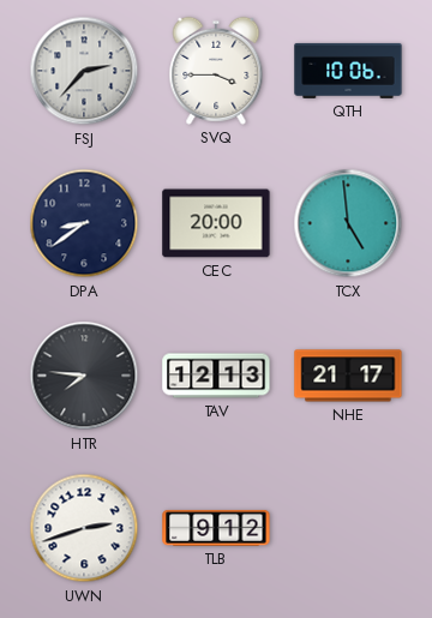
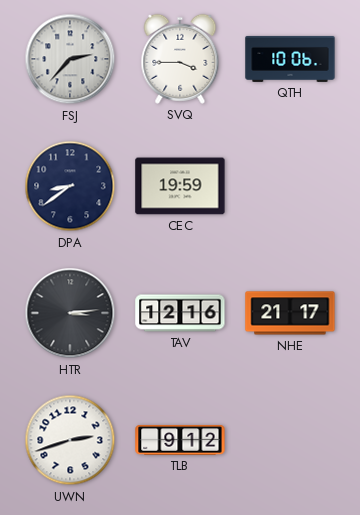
CEC: 20:00 -> 19:59
TCX: 4:59 -> none
HTR: 7:46 -> 3:14
TAV: 12:13 -> 12:16
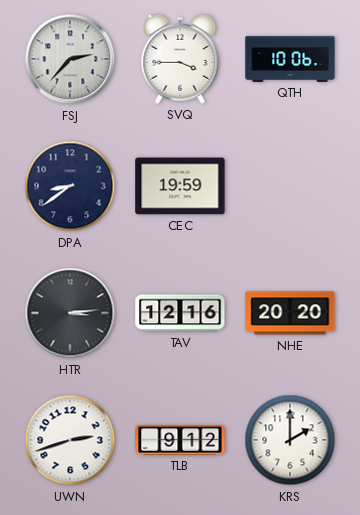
NHE: 21:17 -> 20:20
KRS: none -> 2:00
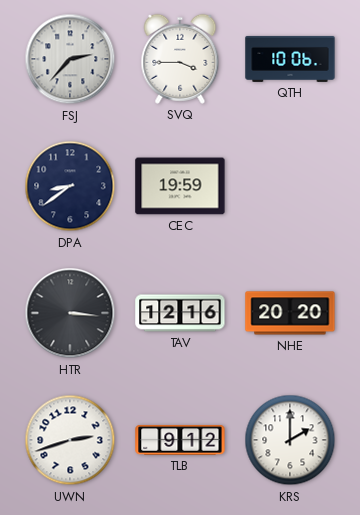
HTR: 3:14 -> 3:16
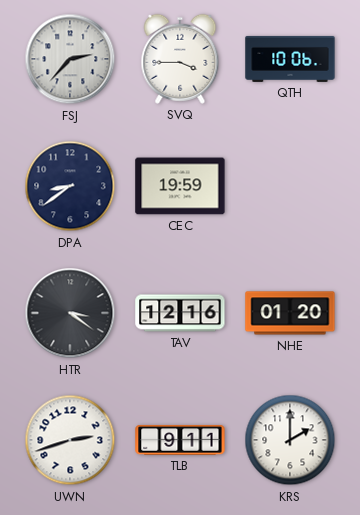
HTR: 3:16 -> 3:21
NHE: 20:20 -> 01:20
TLB: 9:12 -> 9:11
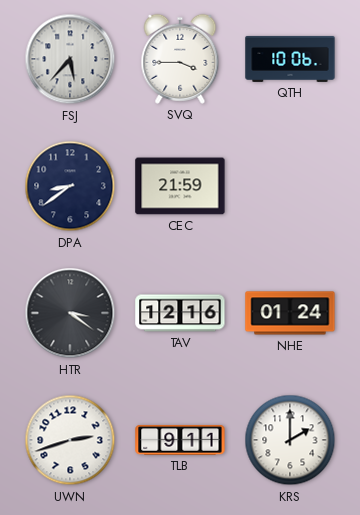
FSJ: 2:37 -> 5:37
CEC: 19:59 -> 21:59
NHE: 01:20 -> 01:24
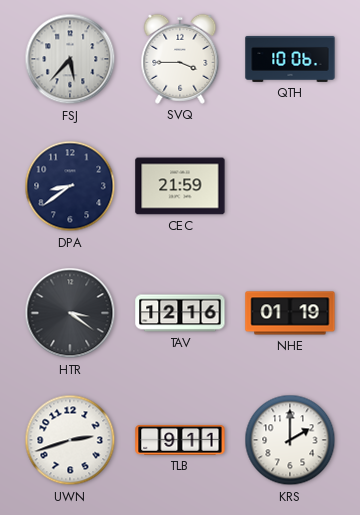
NHE: 01:24 -> 01:19
